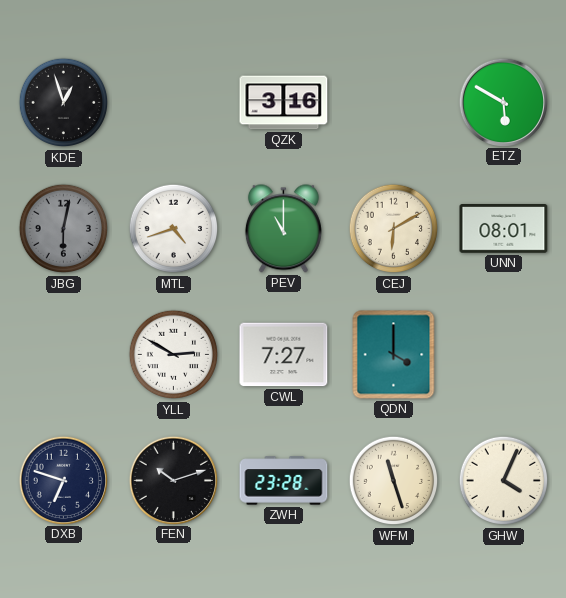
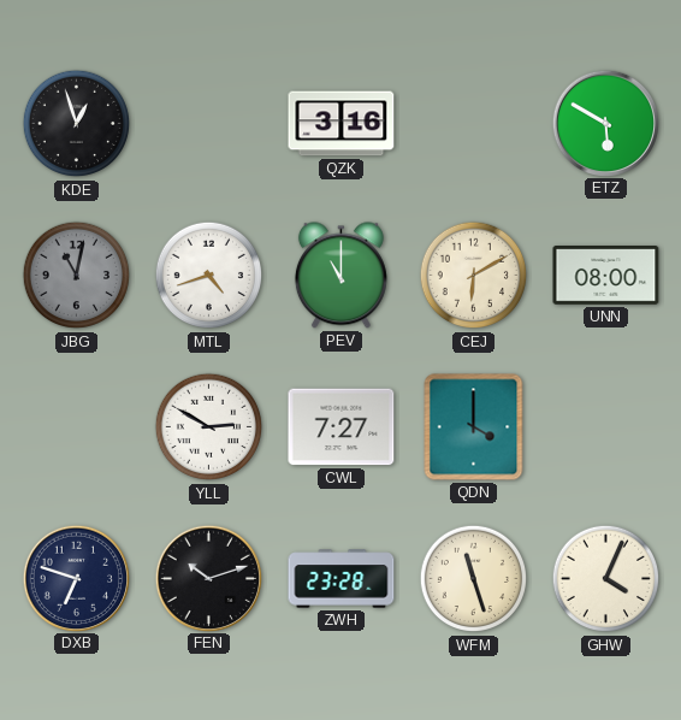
JBG: 6:02 -> 11:02
UNN: 08:01 -> 08:00
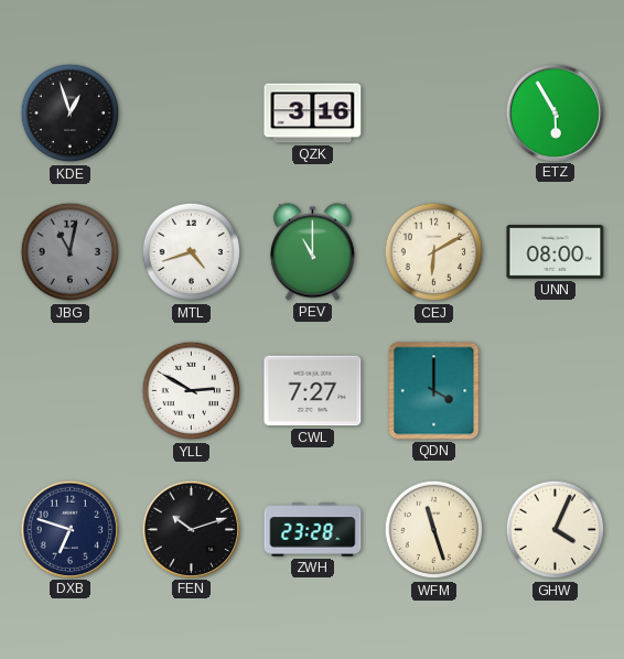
ETZ: 5:50 -> 5:55
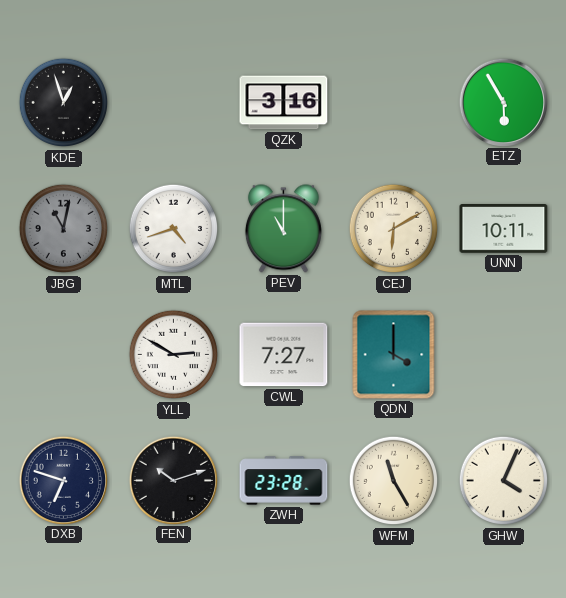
UNN: 08:00 -> 10:11
WFM: 11:27 -> 11:25
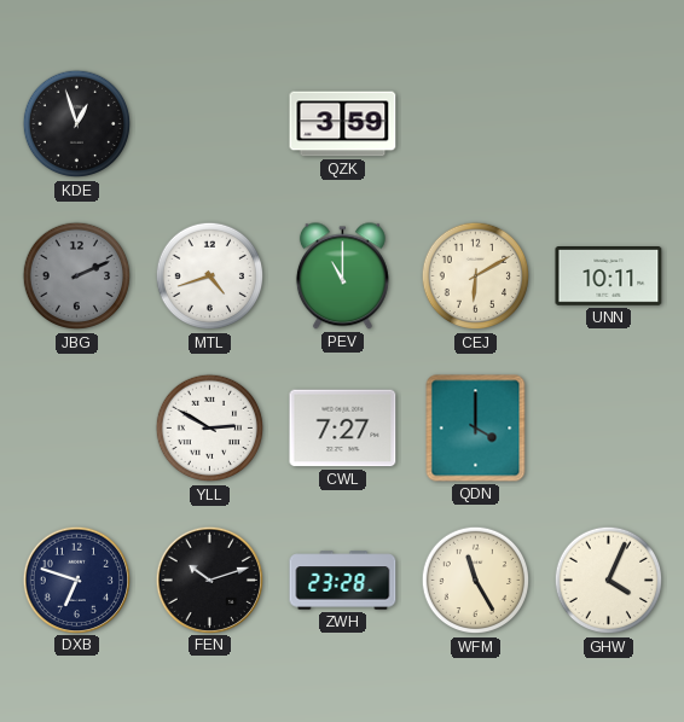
QZK: 3:16 -> 3:59
ETZ: 5:55 -> none
JBG: 11:02 -> 2:11
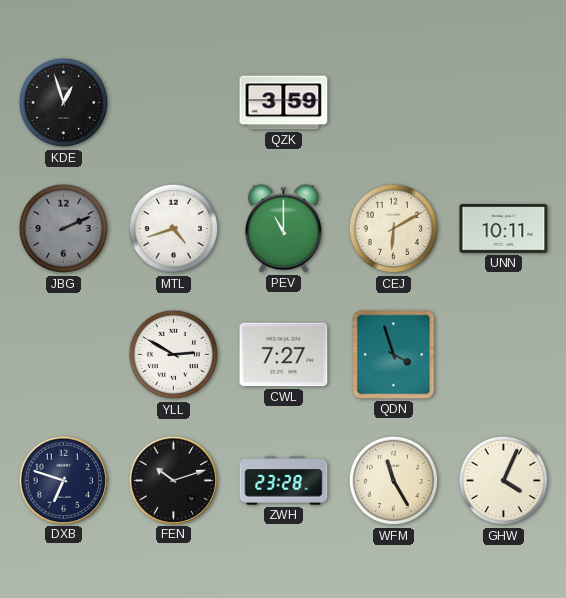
QDN: 4:00 -> 3:57
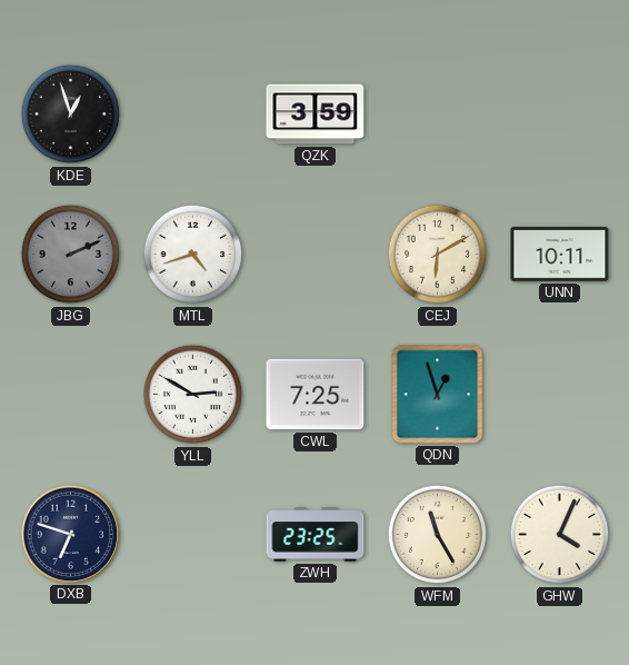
PEV: 11:00 -> none
CWL: 7:27 -> 7:25
QDN: 3:57 -> 12:57
FEN: 10:12 -> none
ZWH: 23:28 -> 23:25
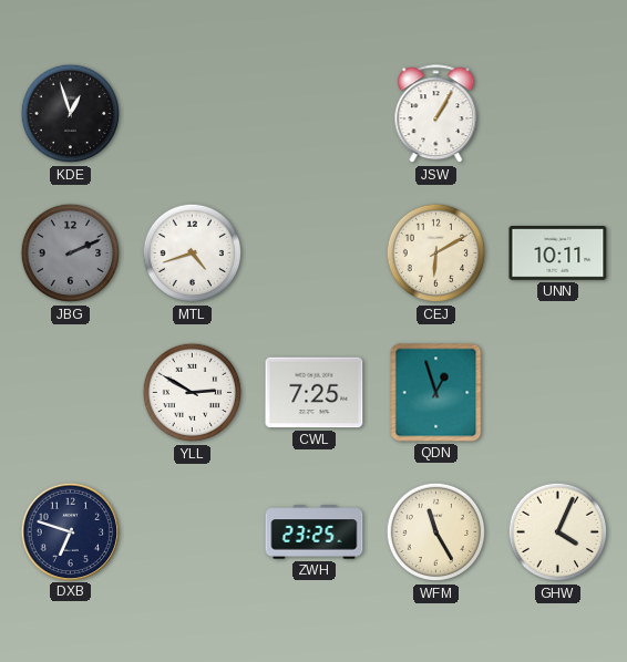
QZK: 3:59 -> none
JSW: none -> 1:05
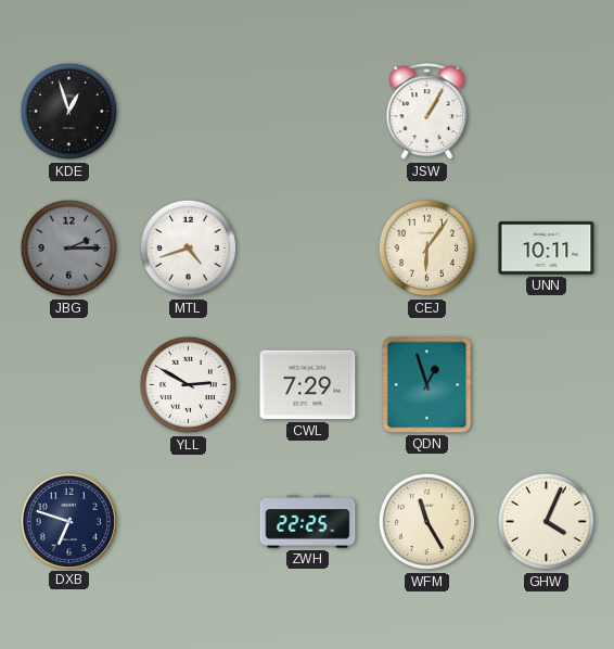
JBG: 2:11 -> 2:15
CEJ: 6:10 -> 6:06
CWL: 7:25 -> 7:29
ZWH: 23:25 -> 22:25
